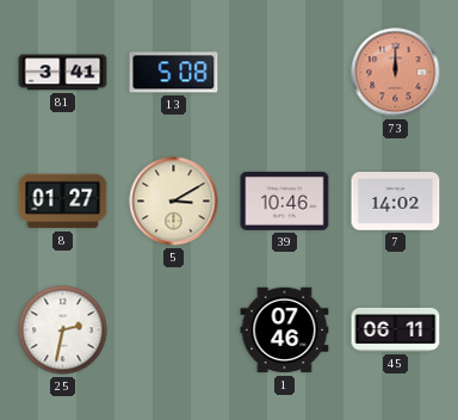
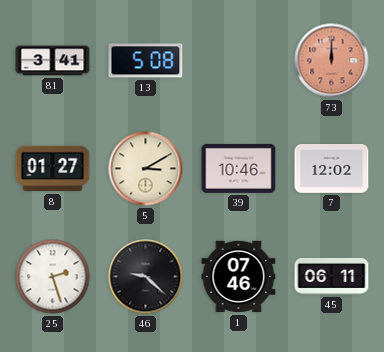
7: 14:02 -> 12:02
25: 2:32 -> 2:27
46: none -> 9:22
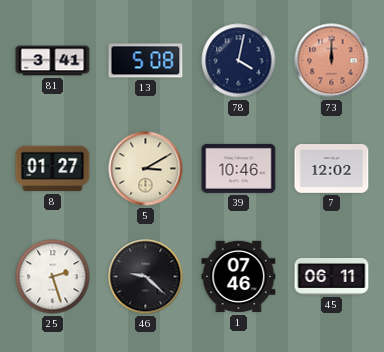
78: none -> 4:02
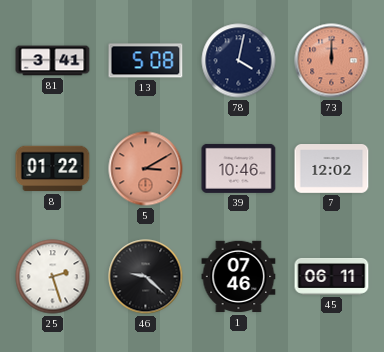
8: 01:27 -> 01:22
5 dial: cream -> salmon
